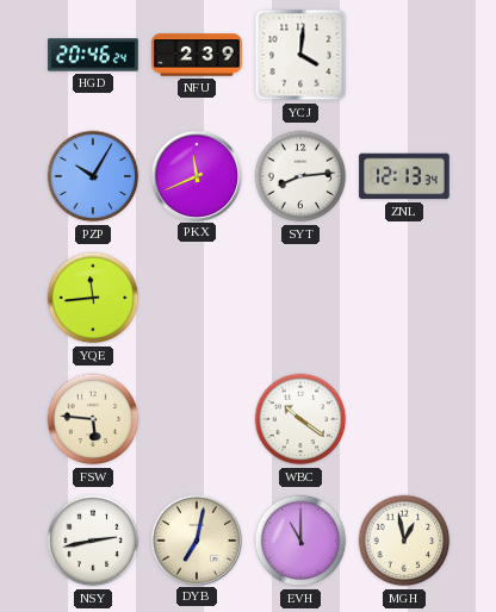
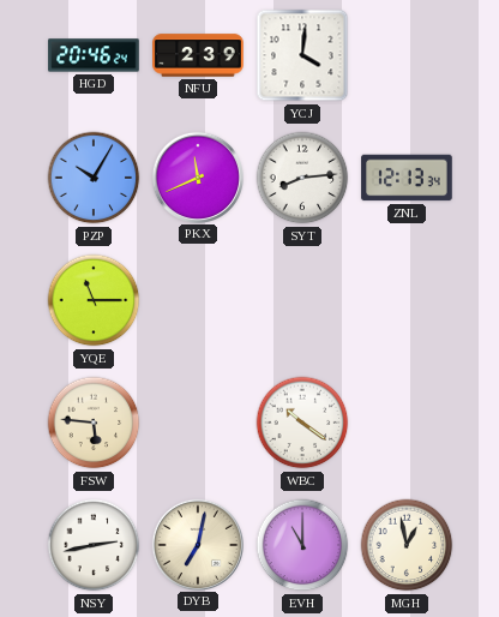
YQE: 11:44 -> 11:15
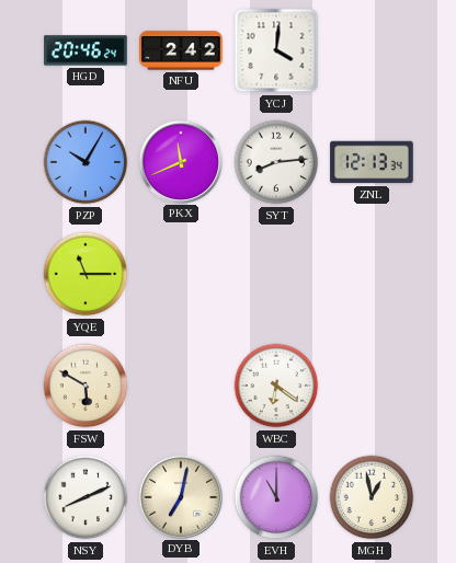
NFU: 2:39 -> 2:42
FSW: 5:46 -> 5:50
WBC: 10:21 -> 6:21
NSY: 2:43 -> 8:11
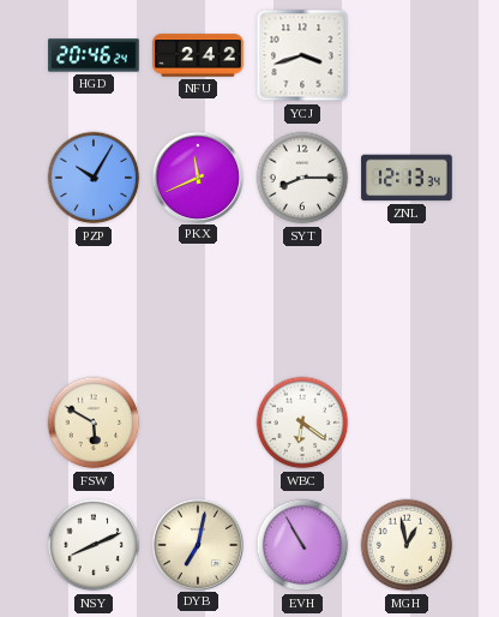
YCJ: 4:01 -> 3:42
SYT: 8:14 -> 8:15
YQE: 11:15 -> none
EVH: 11:00 -> 10:55
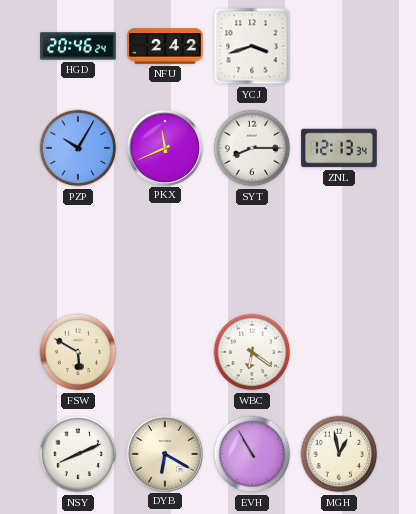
DYB: 7:02 -> 6:20
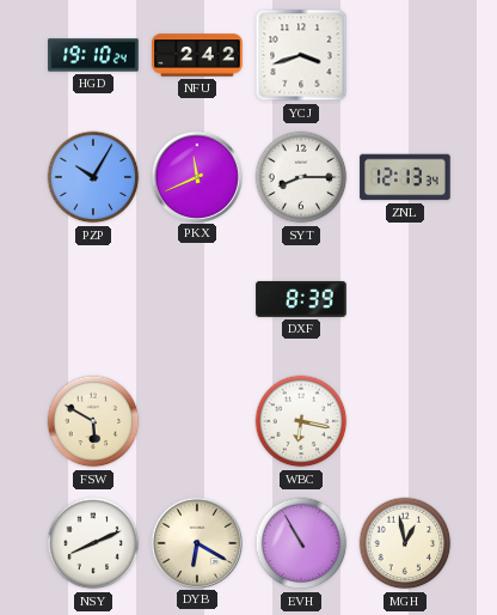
HGD: 20:46 -> 19:10
DXF: none -> 8:39
WBC: 6:21 -> 6:17
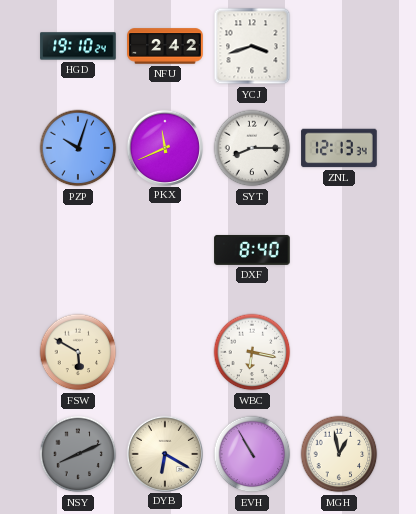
PZP: 10:05 -> 10:03
DXF: 8:39 -> 8:40
NSY dial: white -> grey
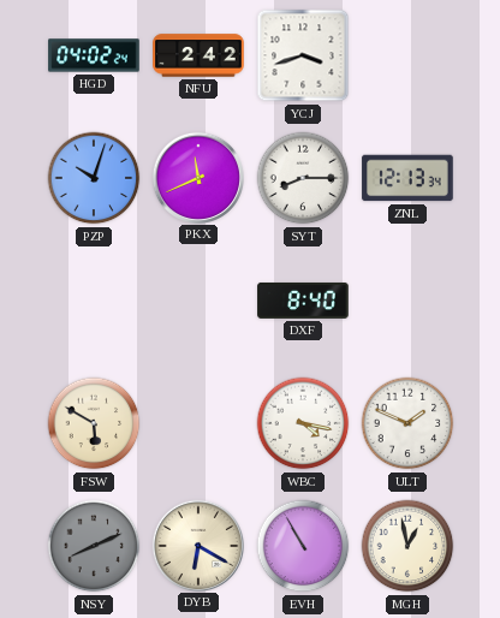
HGD: 19:10 -> 04:02
WBC: 6:17 -> 4:17
ULT: none -> 1:49
